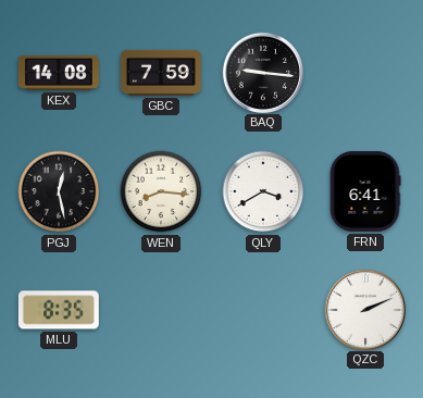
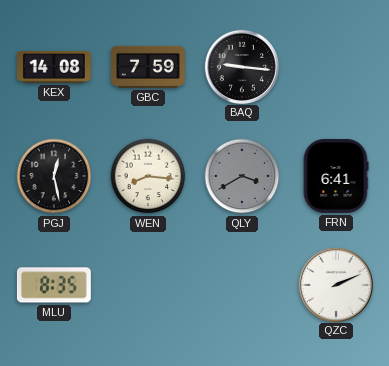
QLY dial: white -> grey
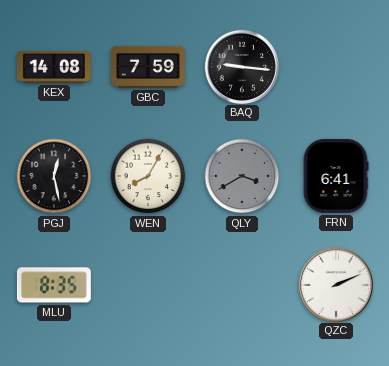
WEN: 8:16 -> 8:05
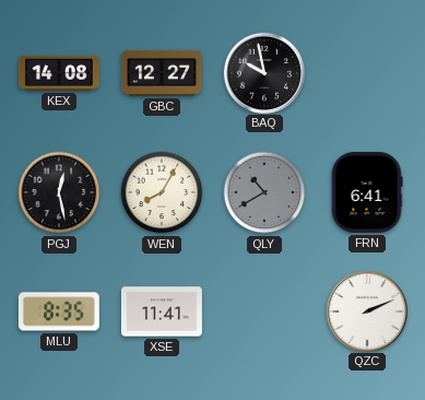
GBC: 7:59 -> 12:27
BAQ: 9:16 -> 9:58
QLY: 3:40 -> 10:40
XSE: none -> 11:41
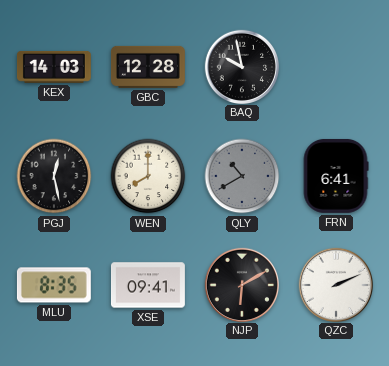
KEX: 14:08 -> 14:03
GBC: 12:27 -> 12:28
WEN: 8:05 -> 8:00
XSE: 11:41 -> 09:41
NJP: none -> 6:10
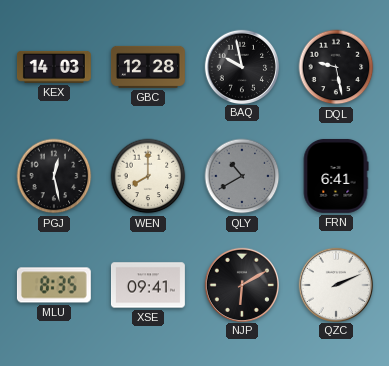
DQL: none -> 9:28
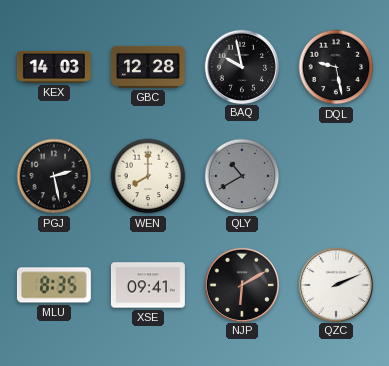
PGJ: 12:28 -> 2:28
FRN: 6:41 -> none
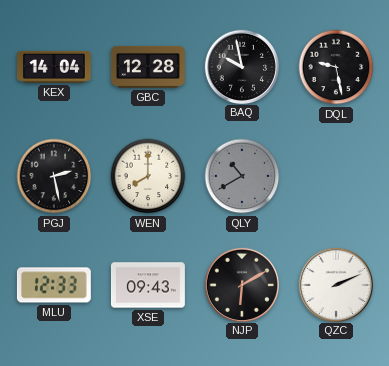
KEX: 14:03 -> 14:04
MLU: 8:35 -> 12:33
XSE: 09:41 -> 09:43
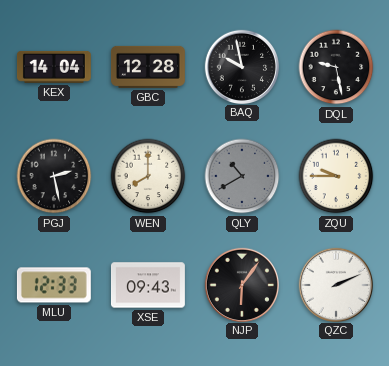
ZQU: none -> 9:45
NJP: 6:10 -> 6:06
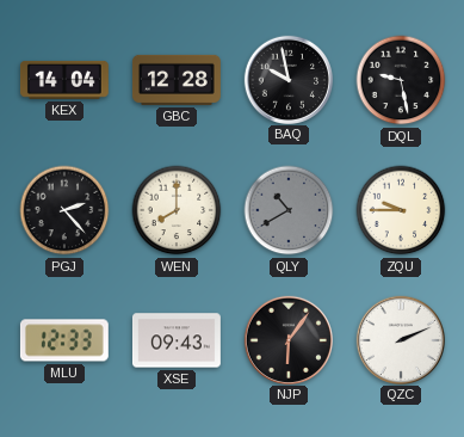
PGJ: 2:28 -> 2:23
